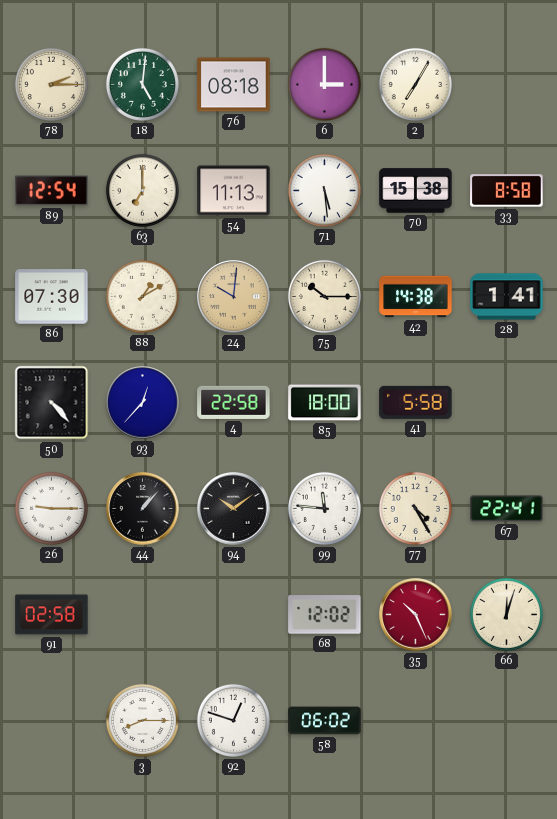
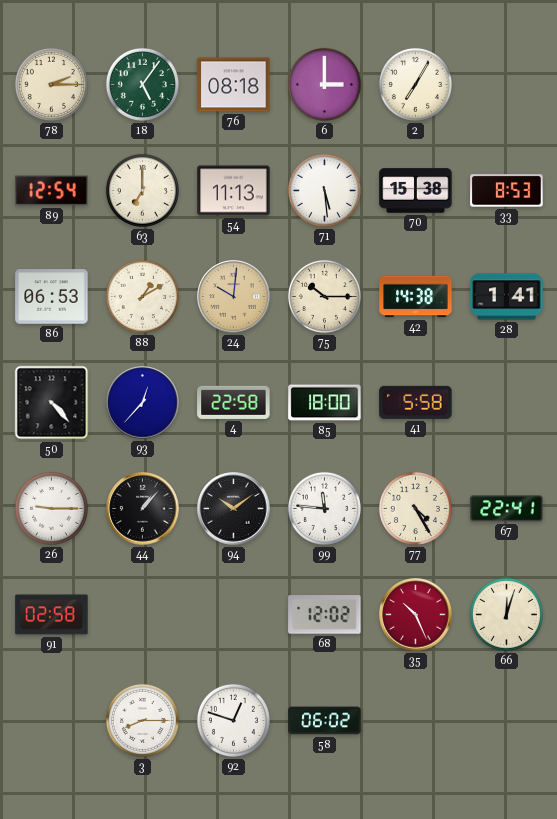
18: 5:01 -> 5:06
33: 8:58 -> 8:53
86: 07:30 -> 06:53
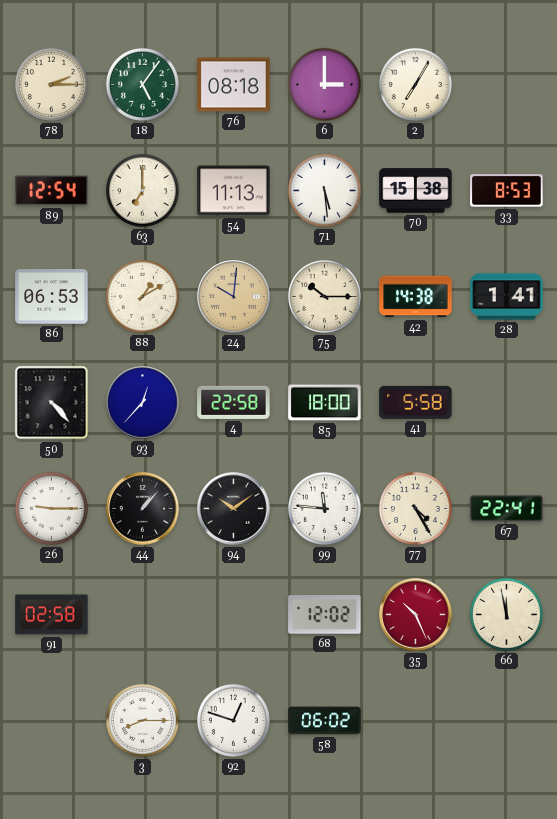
66: 12:03 -> 11:58
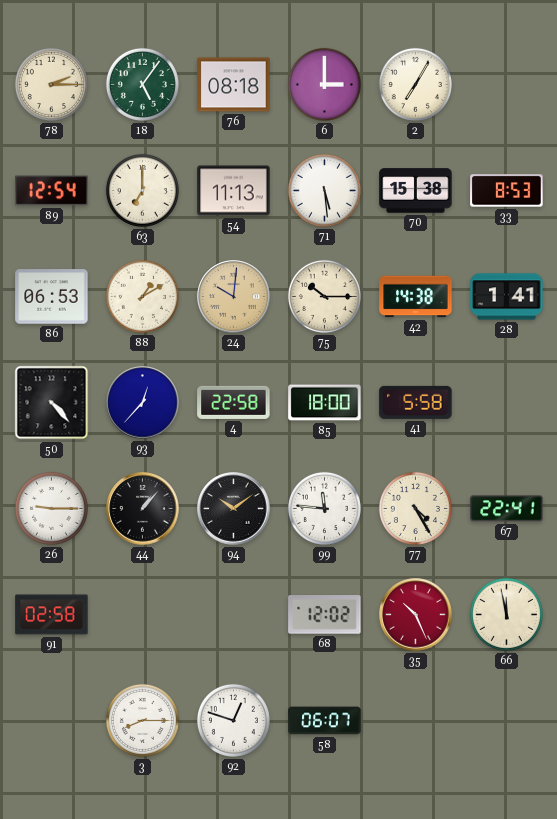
58: 06:02 -> 06:07
